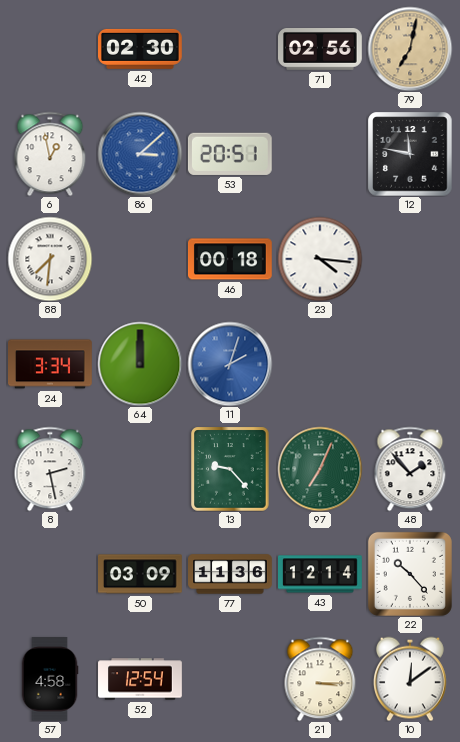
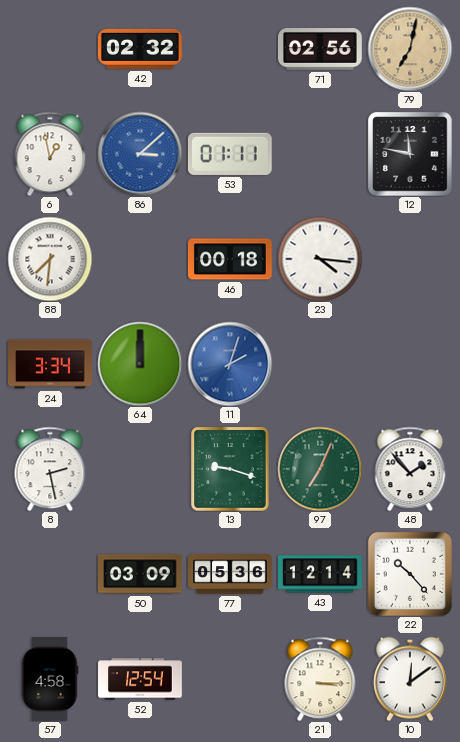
42: 02:30 -> 02:32
53: 20:51 -> 01:11
13: 9:23 -> 9:18
77: 11:36 -> 05:36
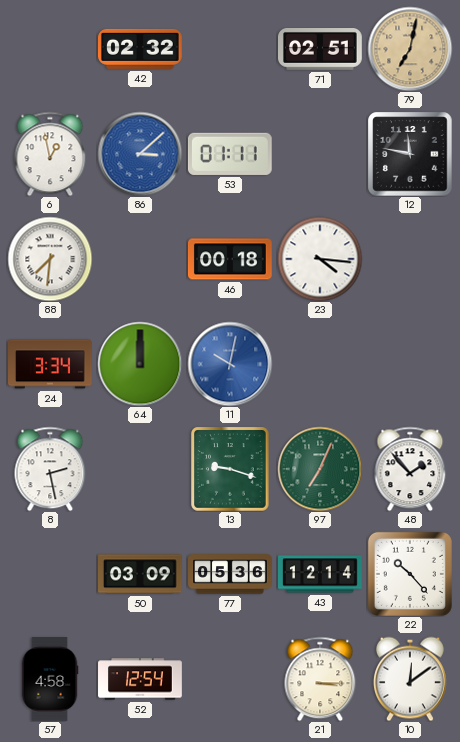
71: 02:56 -> 02:51
11: 2:03 -> 10:02
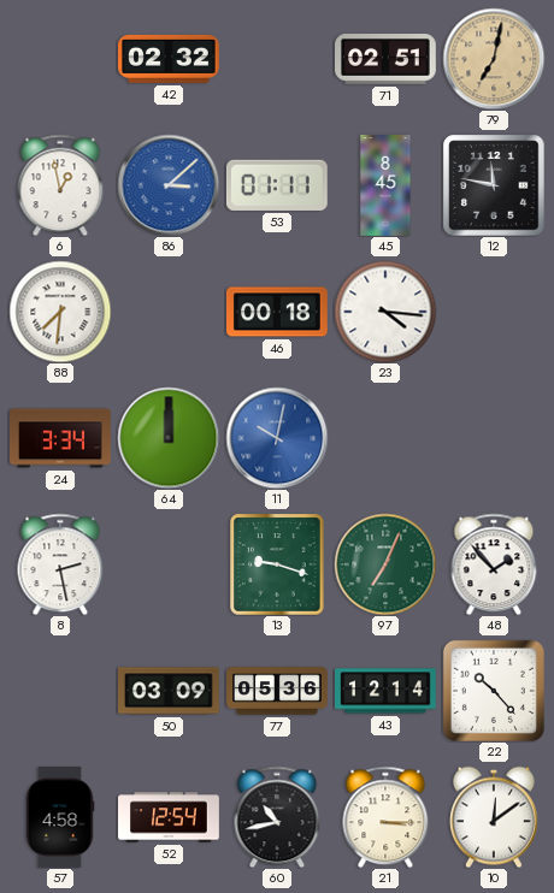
45: none -> 8:45
60: none -> 10:43
